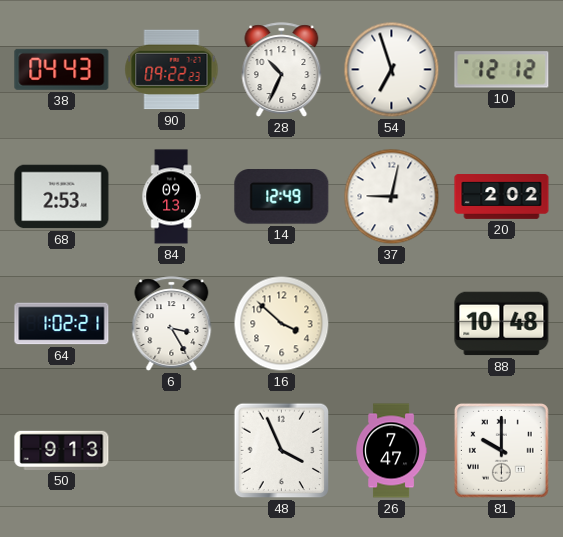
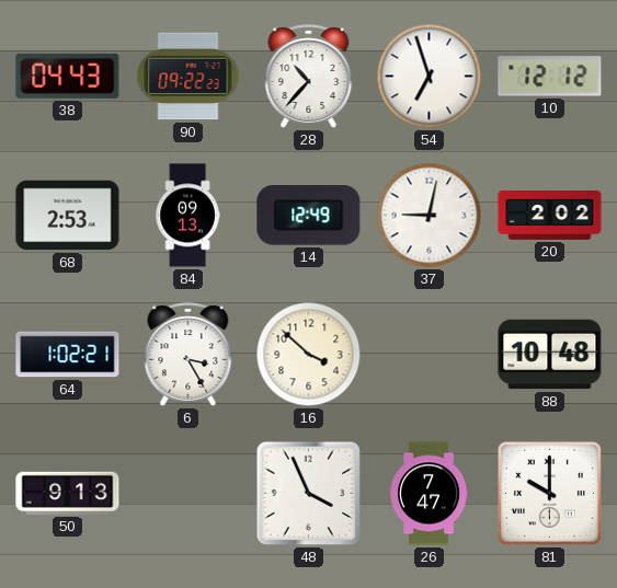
28: 10:34 -> 10:37
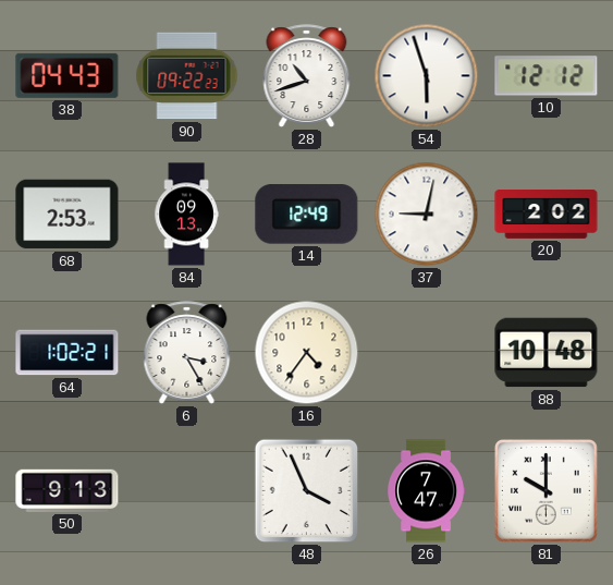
28: 10:37 -> 10:42
54: 6:57 -> 5:57
16: 3:52 -> 4:36
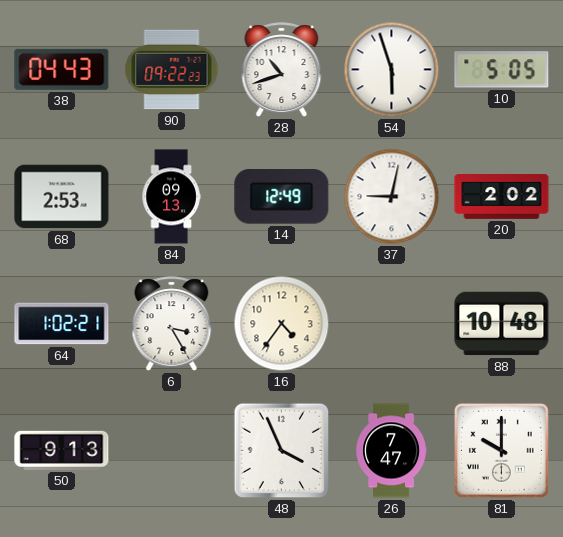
10: 12:12 -> 5:05
